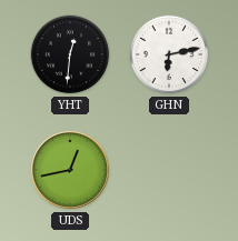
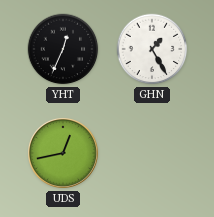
YHT: 12:31 -> 12:34
GHN: 6:13 -> 1:25
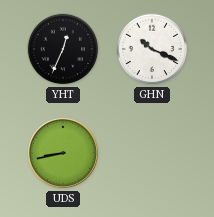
GHN: 1:25 -> 10:19
UDS: 12:43 -> 8:43
